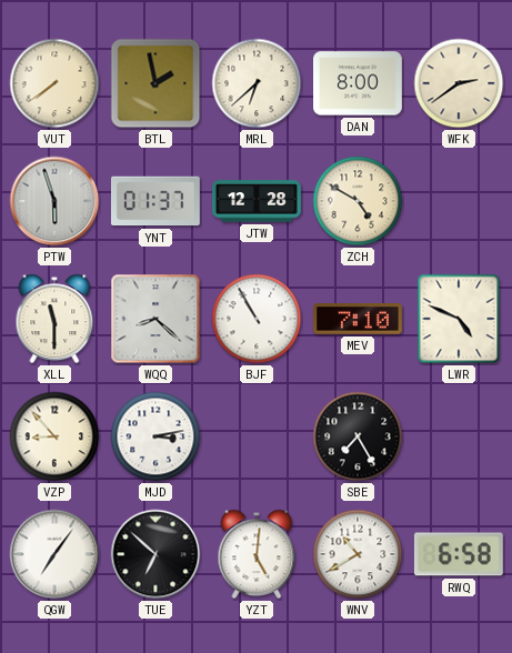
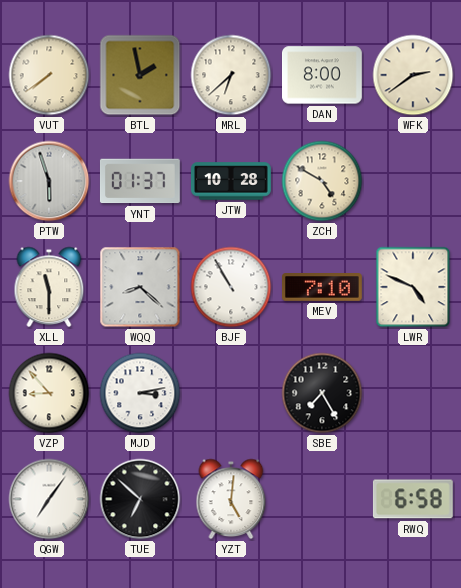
JTW: 12:28 -> 10:28
WNV: 10:40 -> none
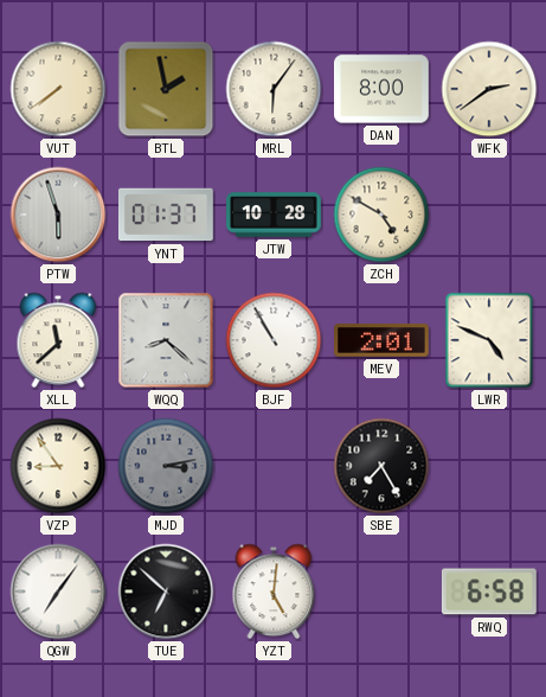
MRL: 6:38 -> 6:06
XLL: 11:30 -> 11:38
MEV: 7:10 -> 2:01
VZP: 8:53 -> 8:54
MJD dial: white -> grey
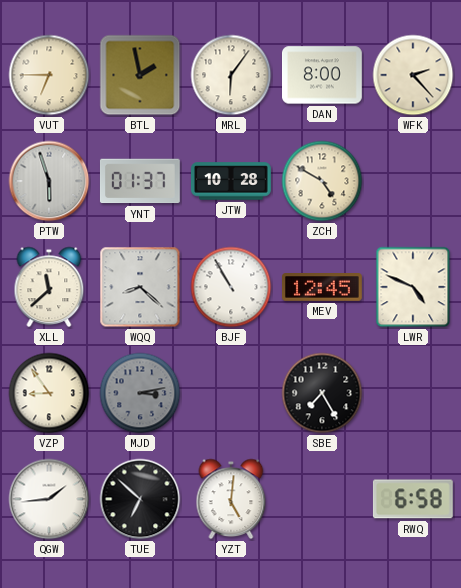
VUT: 7:39 -> 6:45
WFK: 2:39 -> 2:23
MEV: 2:01 -> 12:45
QGW: 7:06 -> 1:44
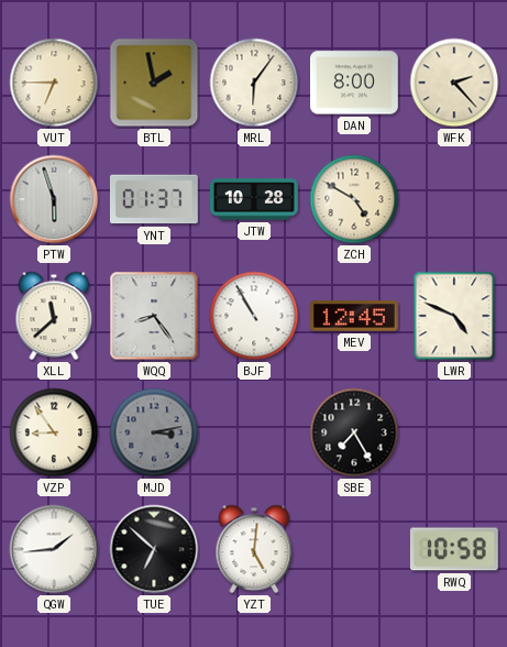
WQQ: 8:22 -> 8:24
RWQ: 6:58 -> 10:58
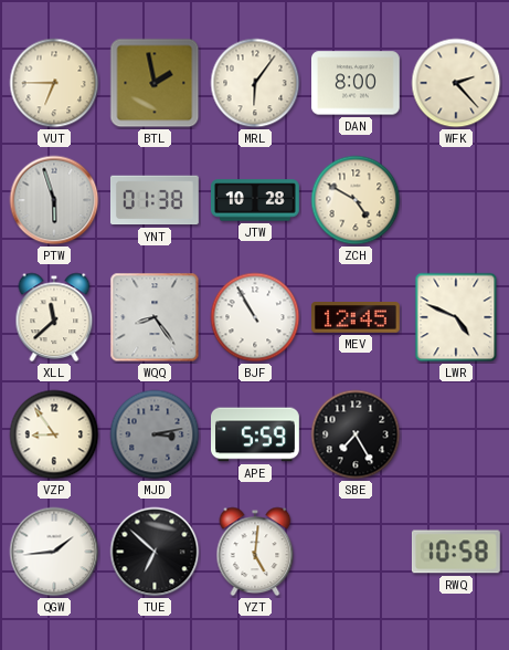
YNT: 01:37 -> 01:38
APE: none -> 5:59
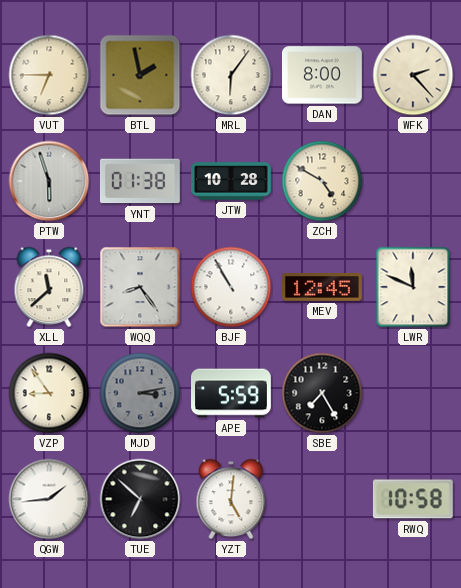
LWR: 4:49 -> 11:49
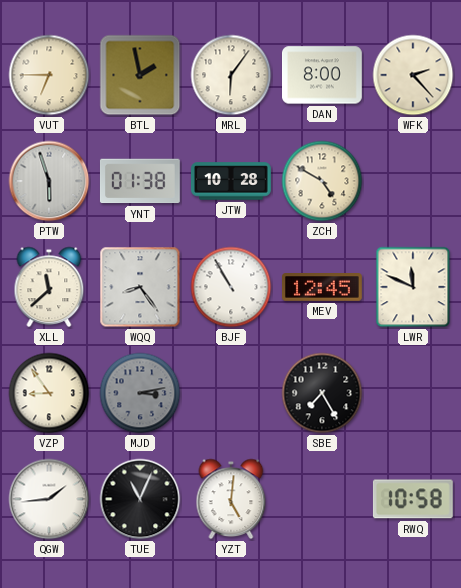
APE: 5:59 -> none
TUE: 6:52 -> 11:04
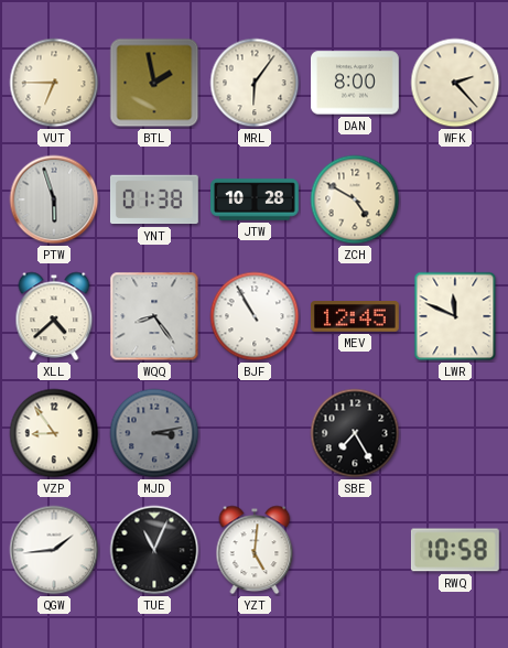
XLL: 11:38 -> 4:38
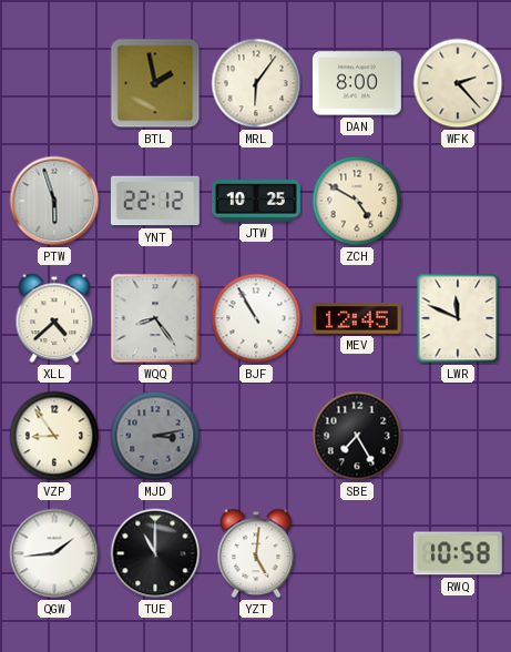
VUT: 6:45 -> none
YNT: 01:38 -> 22:12
JTW: 10:28 -> 10:25
TUE: 11:04 -> 11:00
